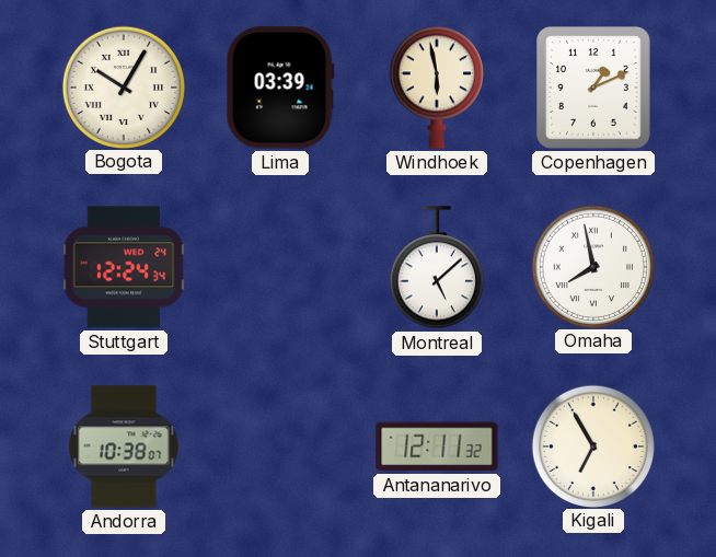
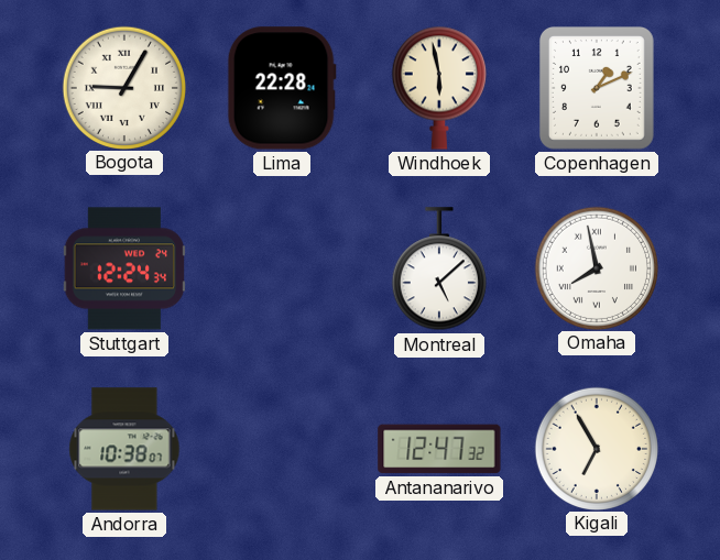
Bogota: 10:05 -> 9:05
Lima: 03:39 -> 22:28
Antananarivo: 12:11 -> 12:47
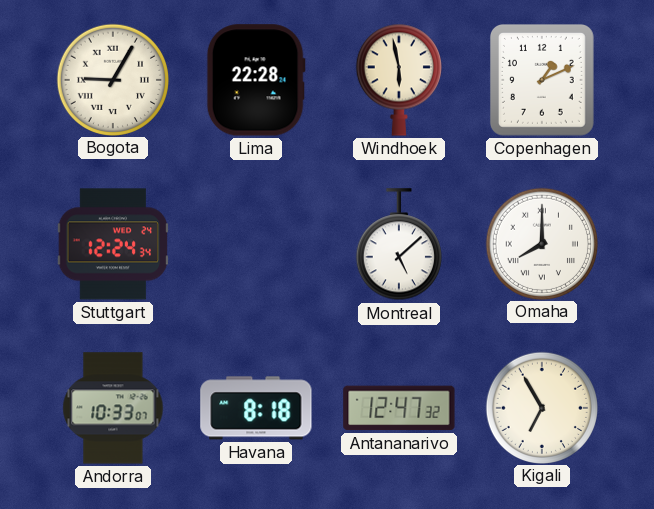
Omaha: 7:58 -> 8:00
Andorra: 10:38 -> 10:33
Havana: none -> 8:18
